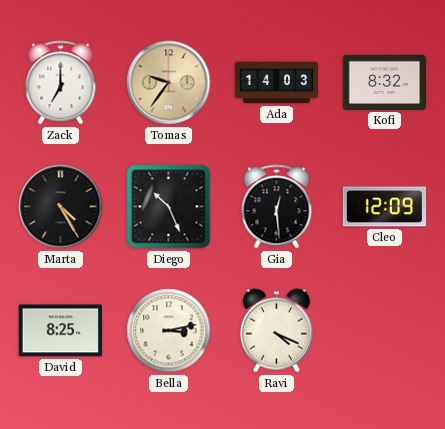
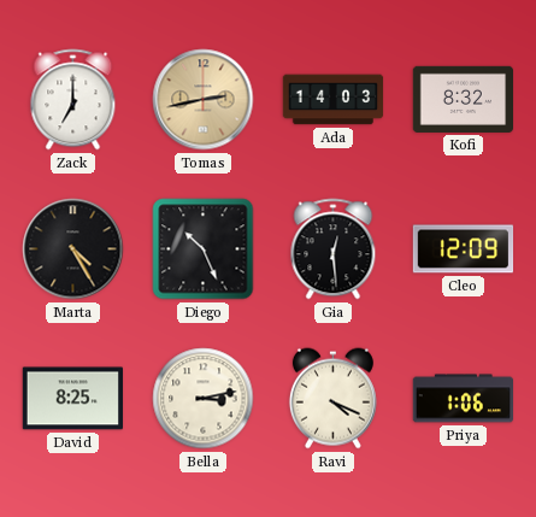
Tomas: 9:36 -> 2:43
Priya: none -> 1:06
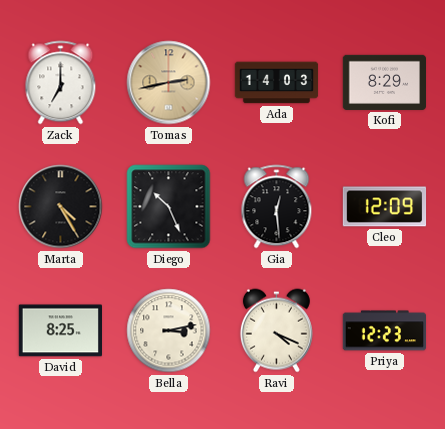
Kofi: 8:32 -> 8:29
Priya: 1:06 -> 12:23
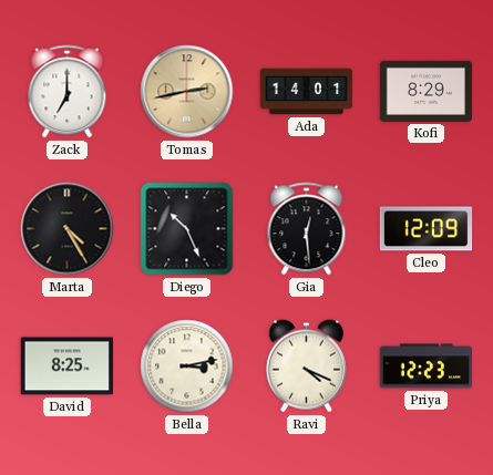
Ada: 14:03 -> 14:01
